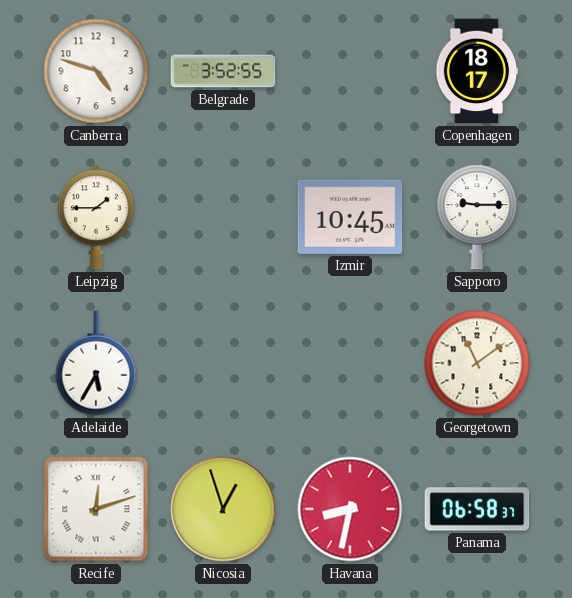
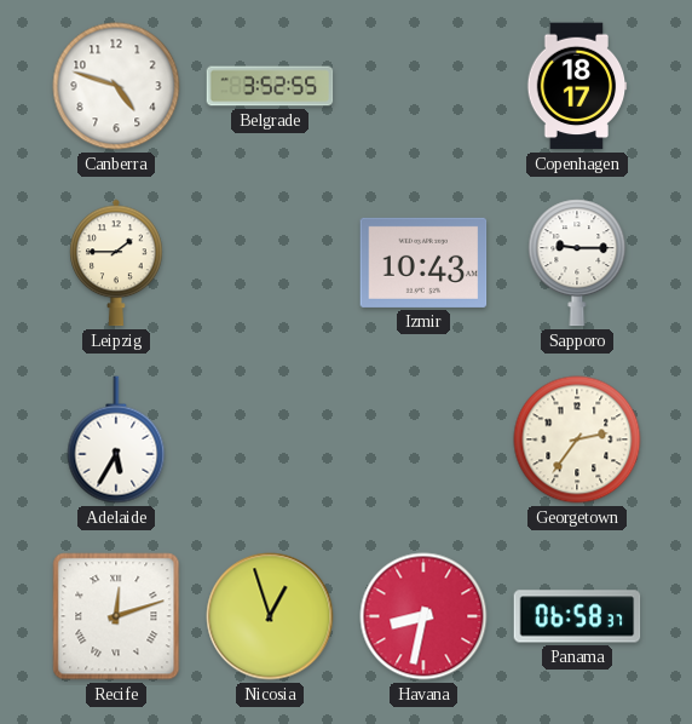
Izmir: 10:45 -> 10:43
Georgetown: 11:09 -> 2:36
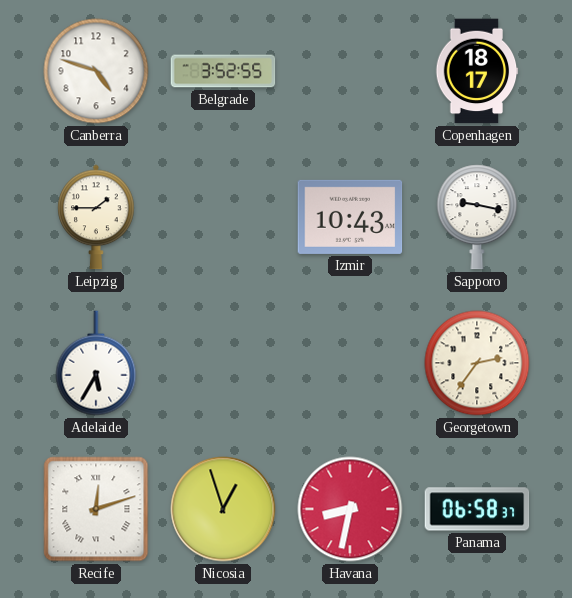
Sapporo: 9:15 -> 9:17
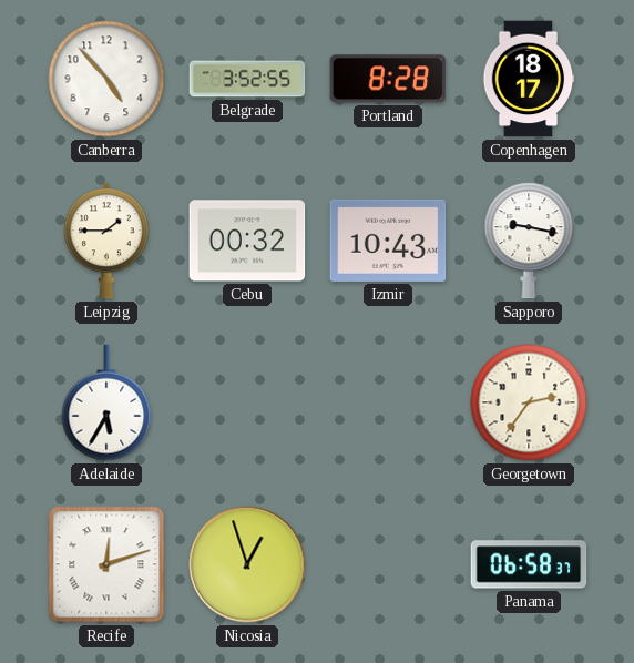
Canberra: 4:48 -> 4:53
Portland: none -> 8:28
Cebu: none -> 00:32
Havana: 8:32 -> none
